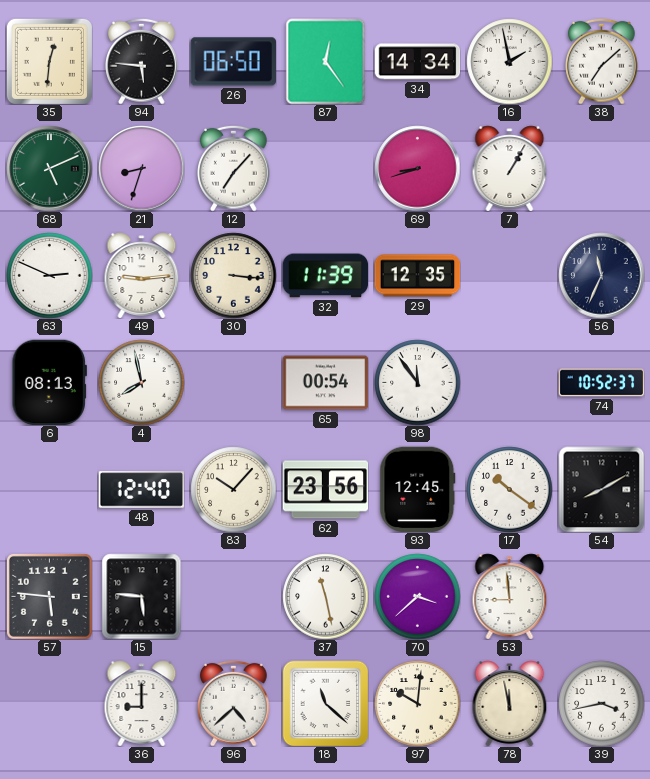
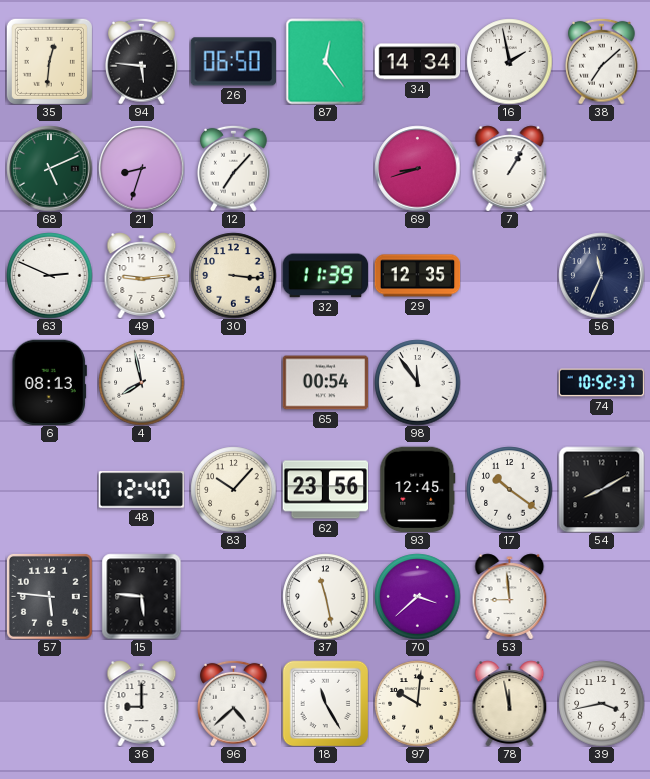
18: 11:22 -> 11:25
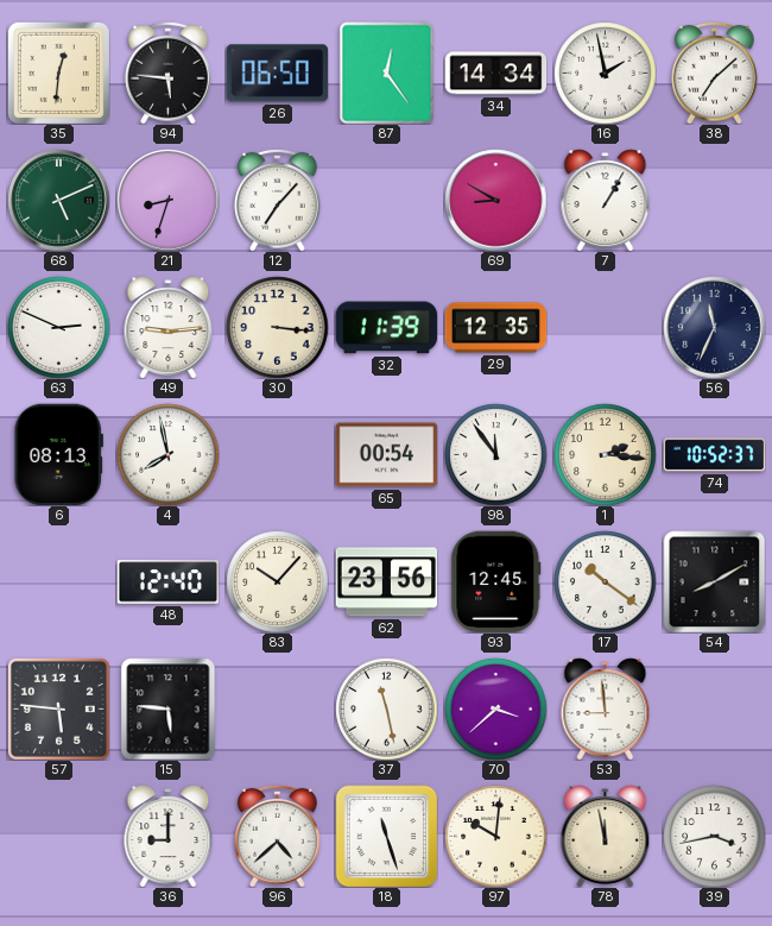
69: 8:42 -> 8:50
1: none -> 2:16
18: 11:25 -> 11:27
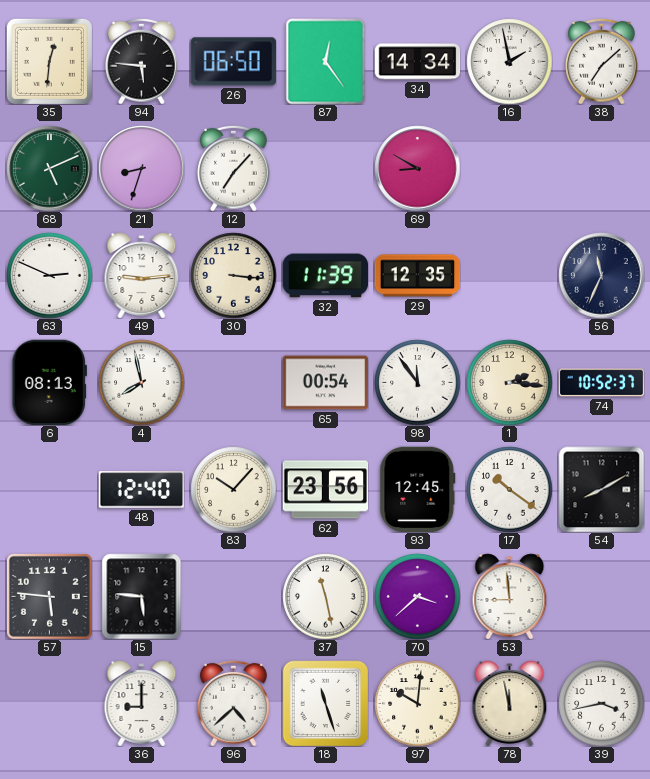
7: 1:05 -> none
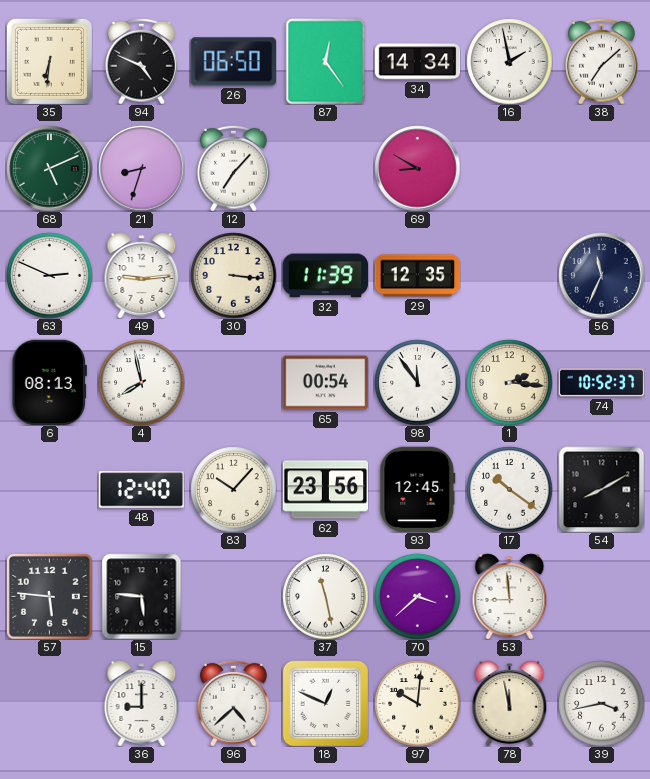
35: 12:31 -> 6:31
94: 5:46 -> 4:49
18: 11:27 -> 12:49
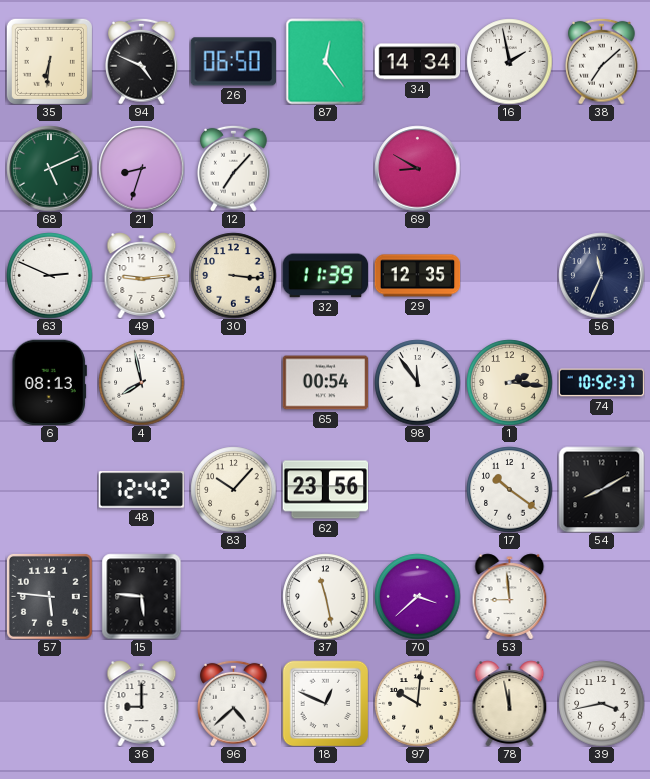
48: 12:40 -> 12:42
93: 12:45 -> none
